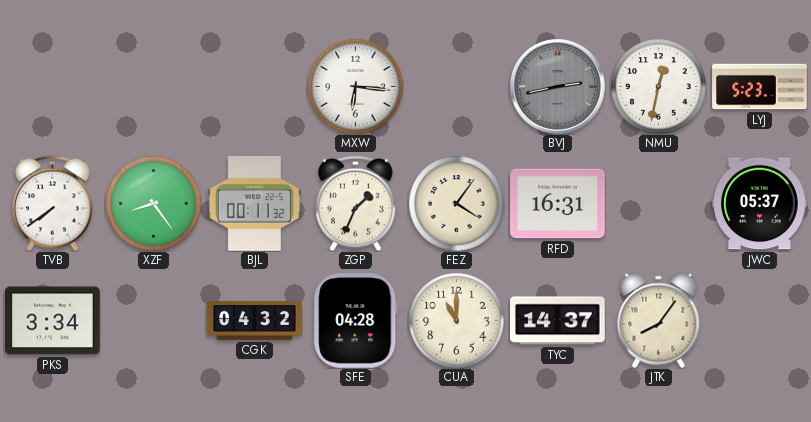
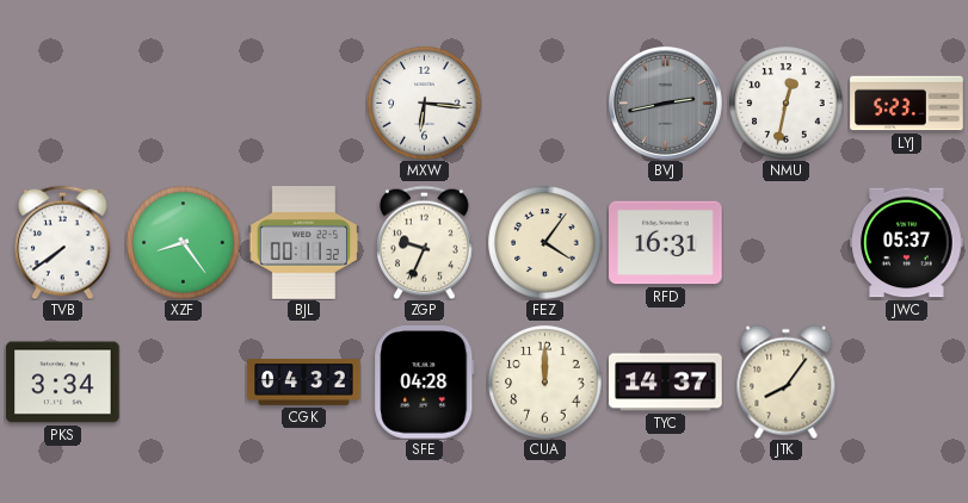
ZGP: 1:34 -> 9:34
CUA: 11:00 -> 12:00
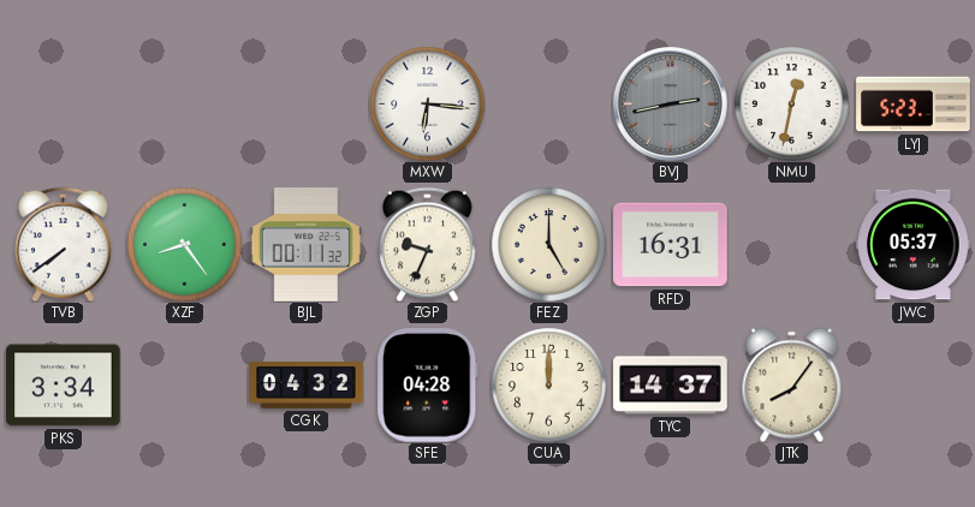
FEZ: 4:06 -> 5:00
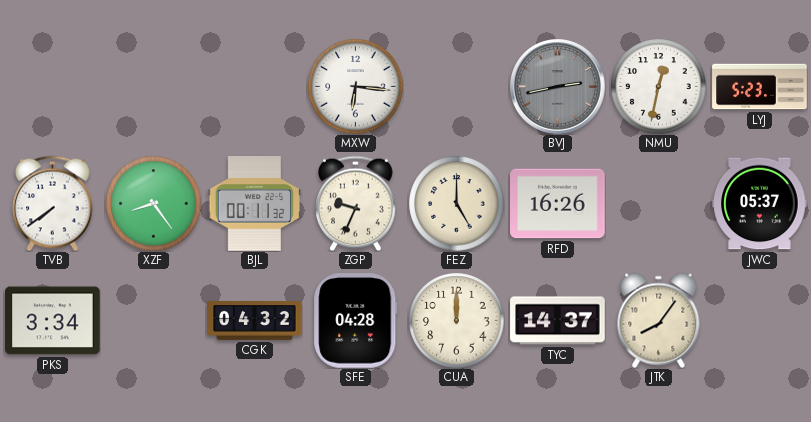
RFD: 16:31 -> 16:26
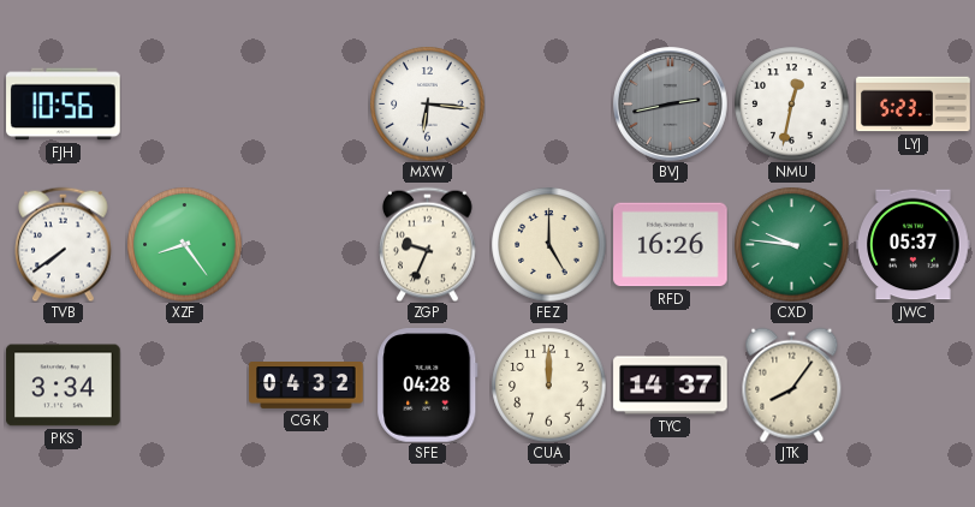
FJH: none -> 10:56
BJL: 00:11 -> none
CXD: none -> 9:46
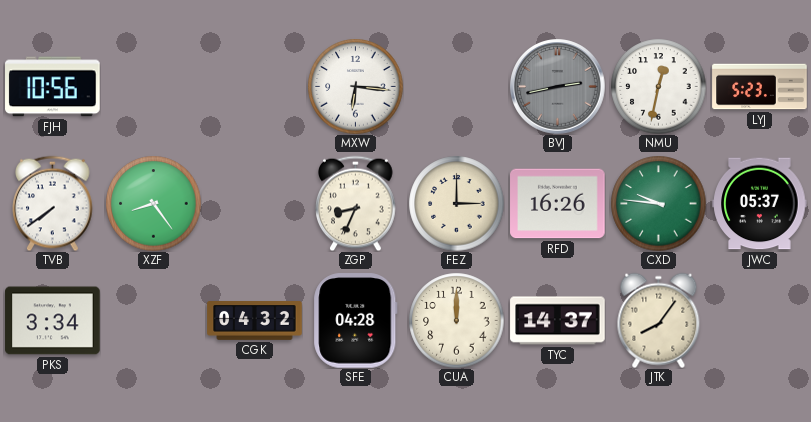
ZGP: 9:34 -> 8:34
FEZ: 5:00 -> 3:00
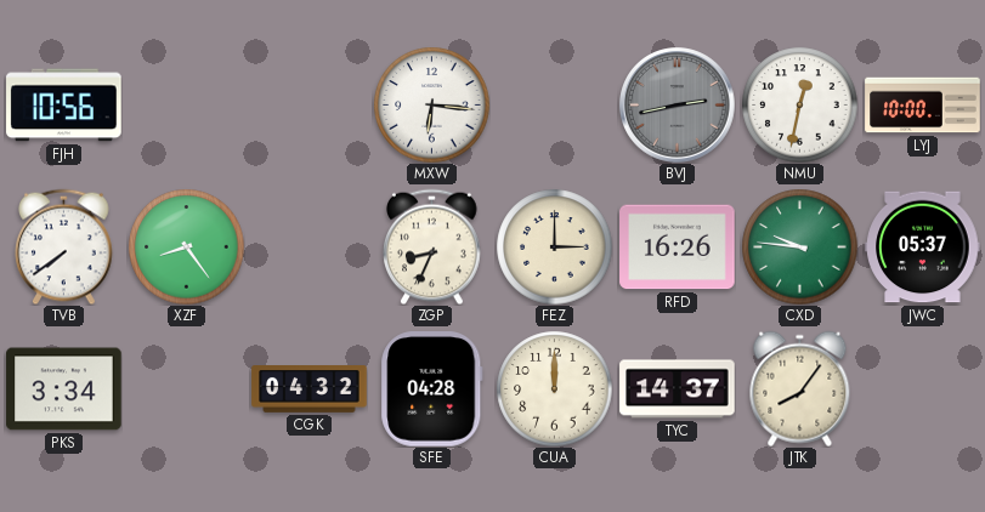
LYJ: 5:23 -> 10:00
